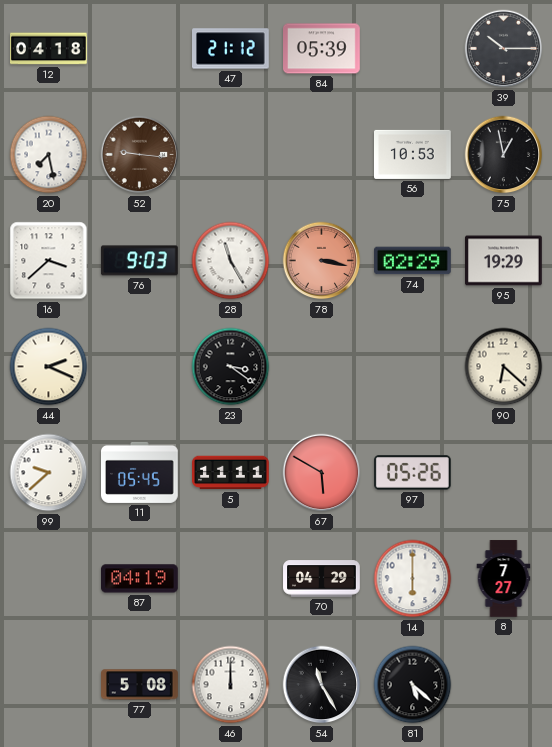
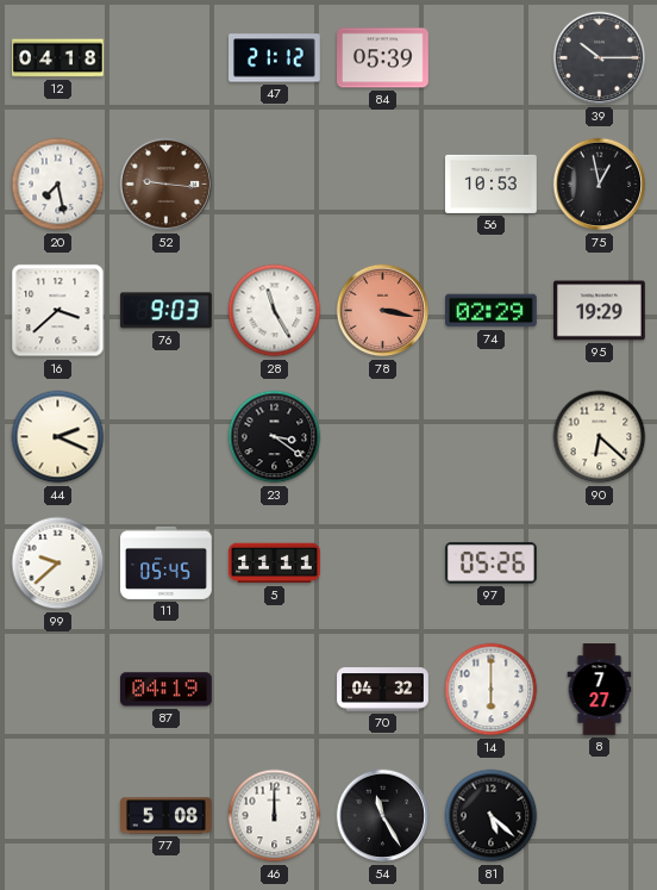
67: 5:50 -> none
70: 04:29 -> 04:32
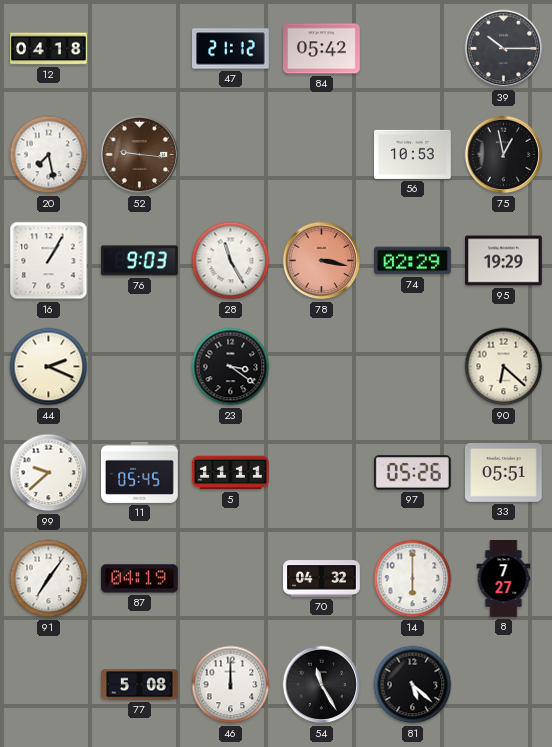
84: 05:39 -> 05:42
16: 3:38 -> 1:05
33: none -> 05:51
91: none -> 7:06
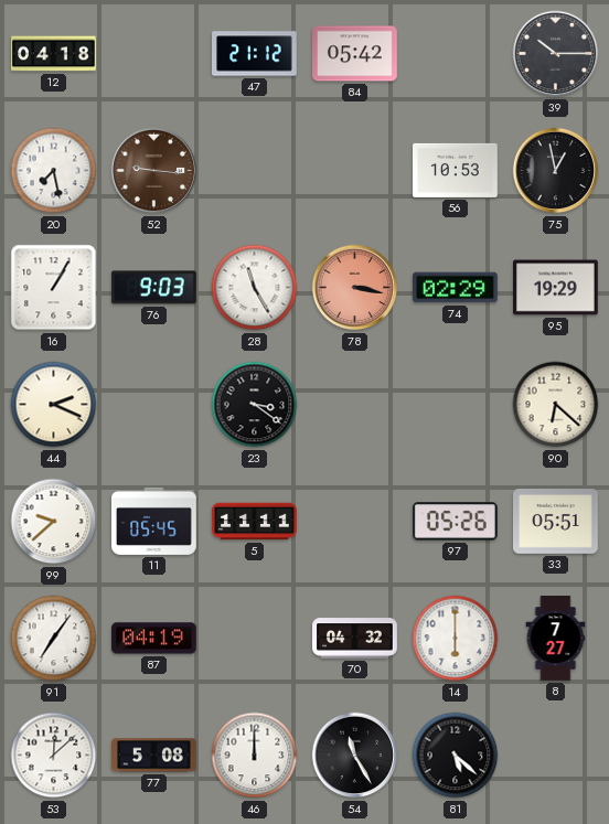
53: none -> 12:08
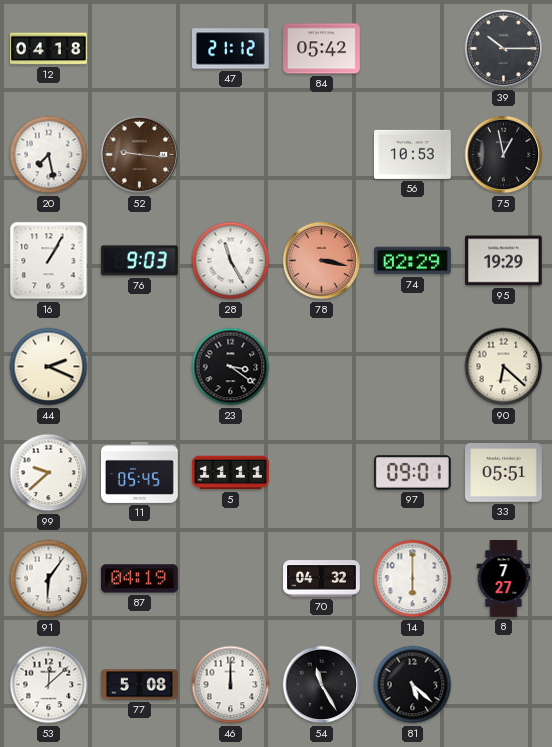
97: 05:26 -> 09:01
91: 7:06 -> 6:06
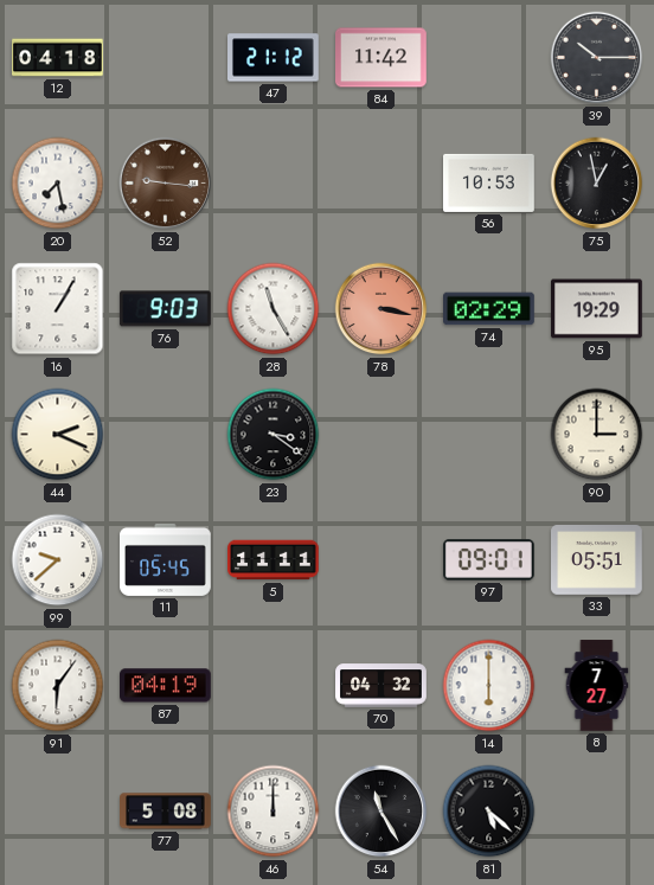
84: 05:42 -> 11:42
90: 6:22 -> 3:00
53: 12:08 -> none
